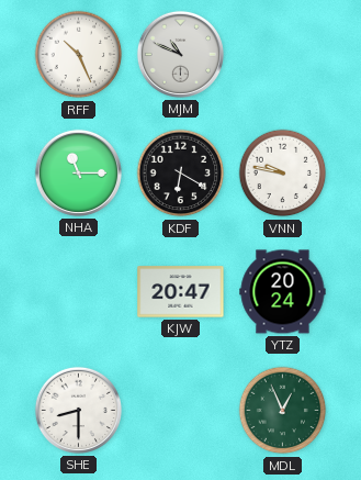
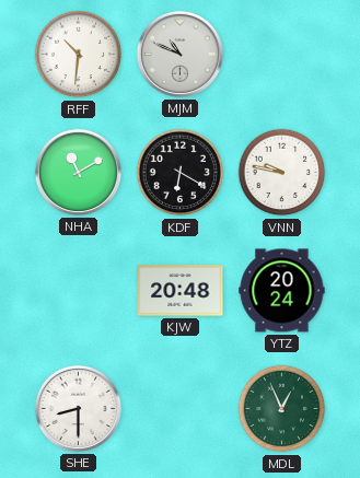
RFF: 10:26 -> 10:31
NHA: 11:15 -> 11:10
KJW: 20:47 -> 20:48
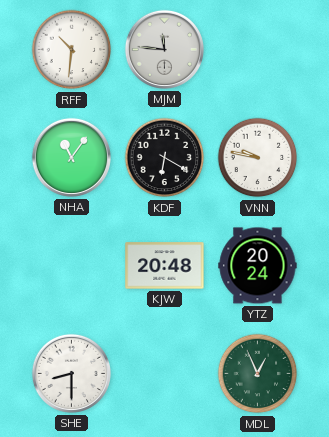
MJM: 10:49 -> 11:46
NHA: 11:10 -> 11:06
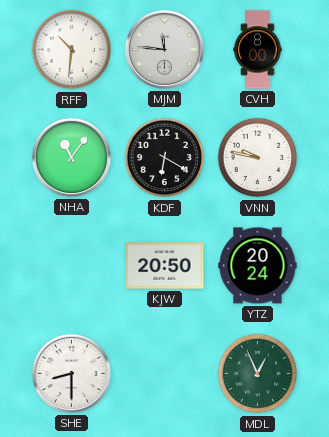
CVH: none -> 8:00
KJW: 20:48 -> 20:50
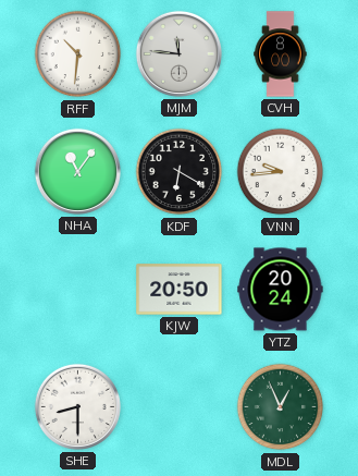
VNN: 9:47 -> 9:44
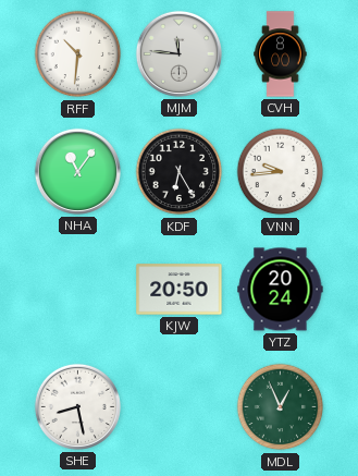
KDF: 6:20 -> 6:25
SHE: 8:30 -> 8:28
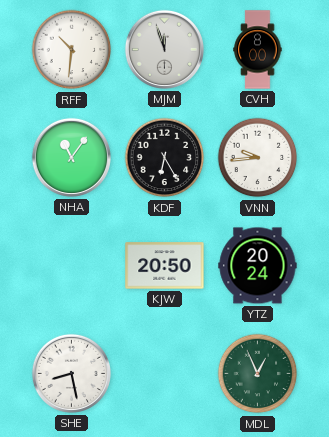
MJM: 11:46 -> 11:57
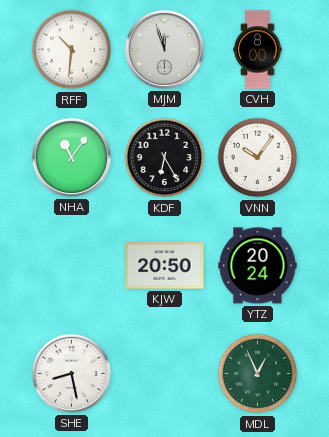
VNN: 9:44 -> 10:06
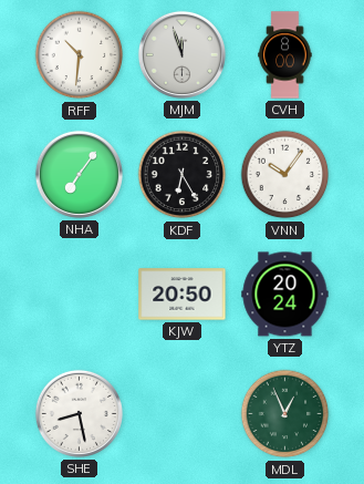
NHA: 11:06 -> 7:06
